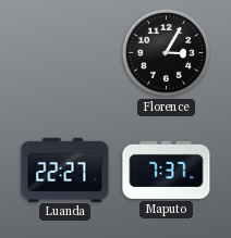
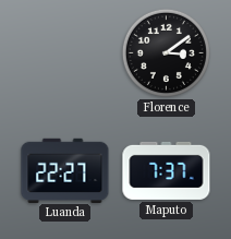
Florence: 3:05 -> 3:09
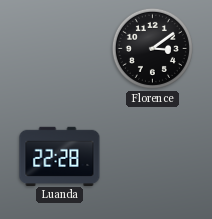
Luanda: 22:27 -> 22:28
Maputo: 7:37 -> none
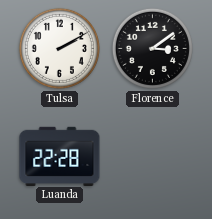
Tulsa: none -> 2:10
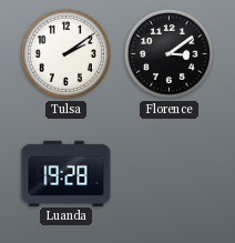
Tulsa: 2:10 -> 2:09
Luanda: 22:28 -> 19:28
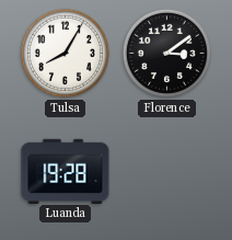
Tulsa: 2:09 -> 8:05
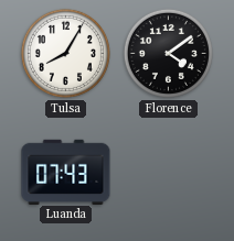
Florence: 3:09 -> 4:09
Luanda: 19:28 -> 07:43
